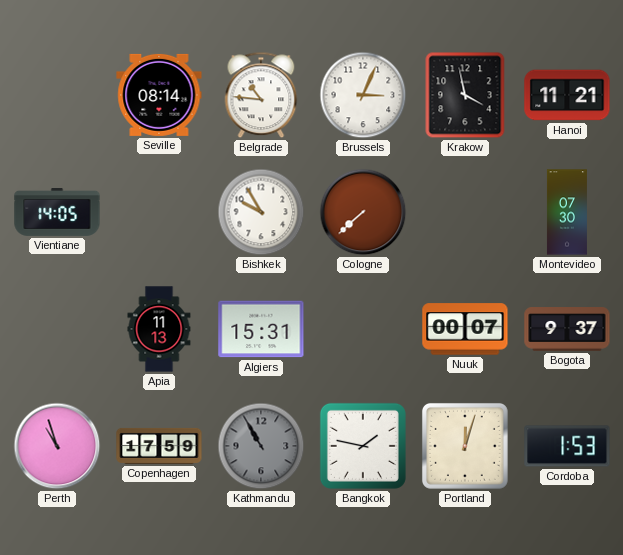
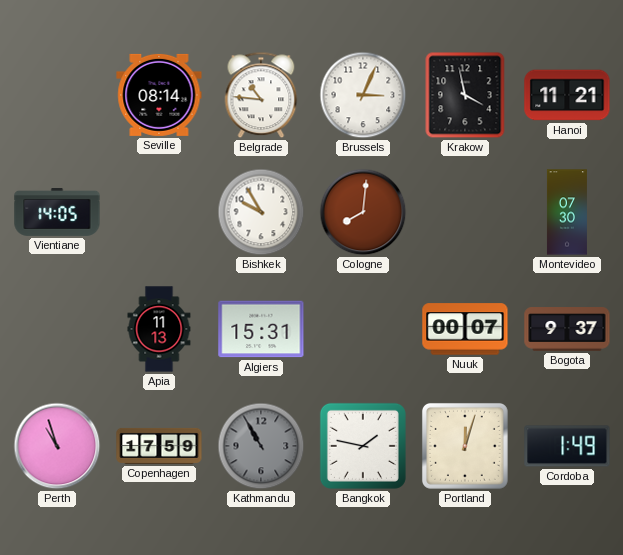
Cologne: 7:38 -> 8:01
Cordoba: 1:53 -> 1:49
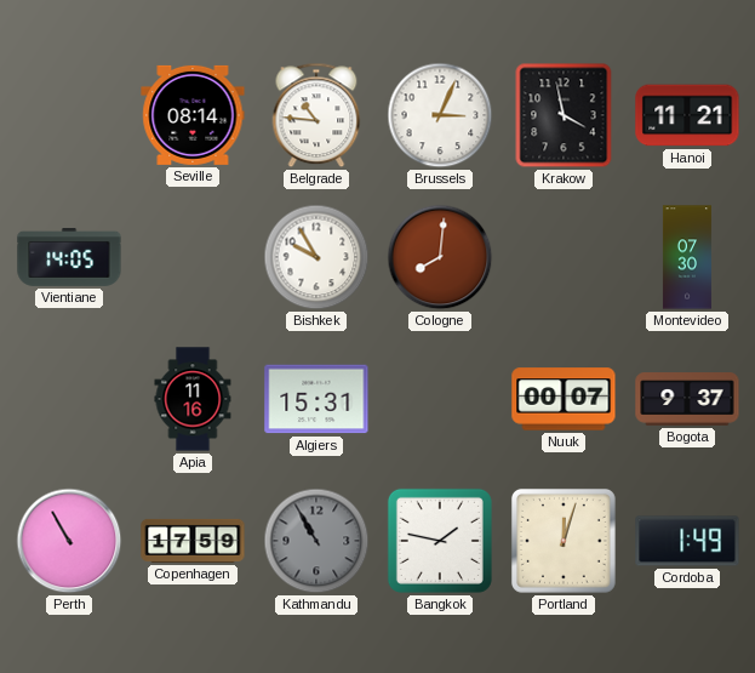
Apia: 11:13 -> 11:16
Perth: 10:57 -> 10:55
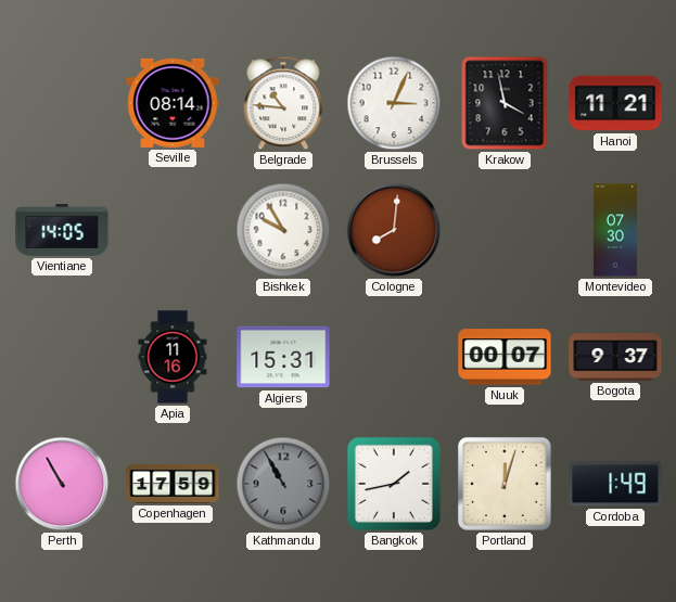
Bangkok: 1:47 -> 1:43
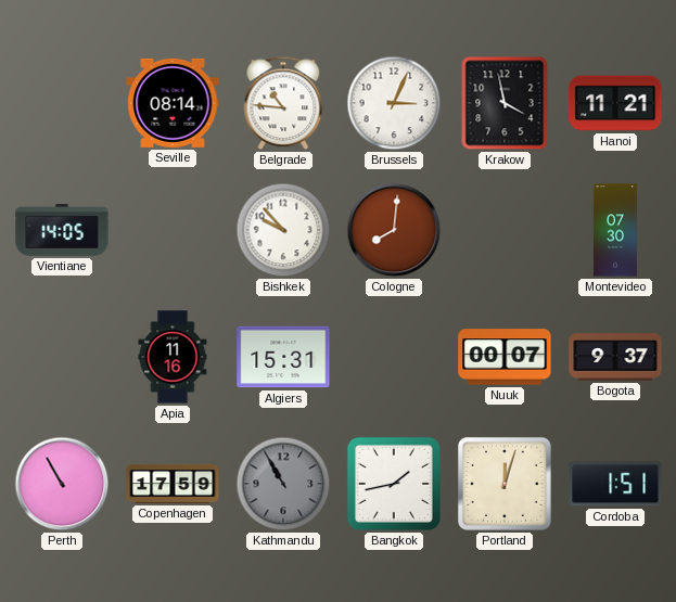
Bishkek: 9:55 -> 9:53
Cordoba: 1:49 -> 1:51
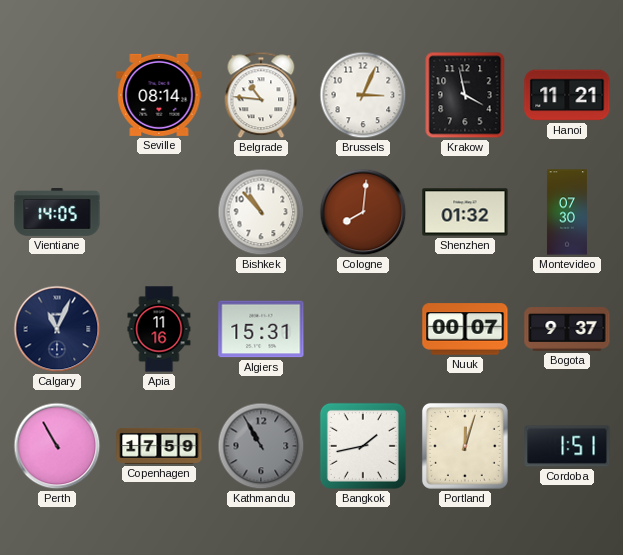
Bishkek: 9:53 -> 10:53
Shenzhen: none -> 01:32
Calgary: none -> 11:04
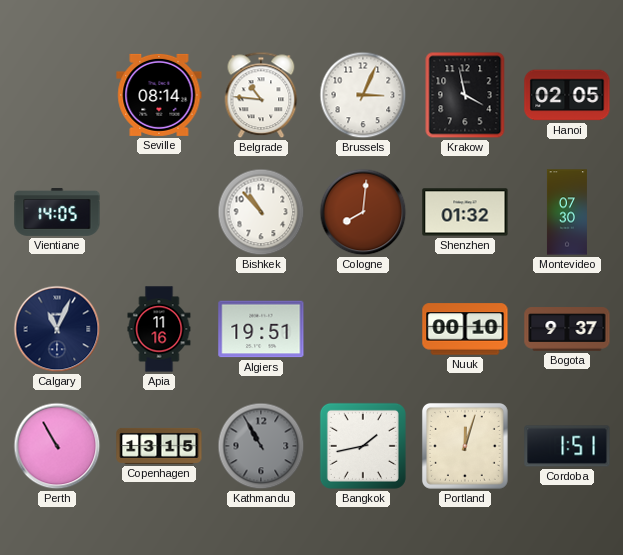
Hanoi: 11:21 -> 02:05
Algiers: 15:31 -> 19:51
Nuuk: 00:07 -> 00:10
Copenhagen: 17:59 -> 13:15
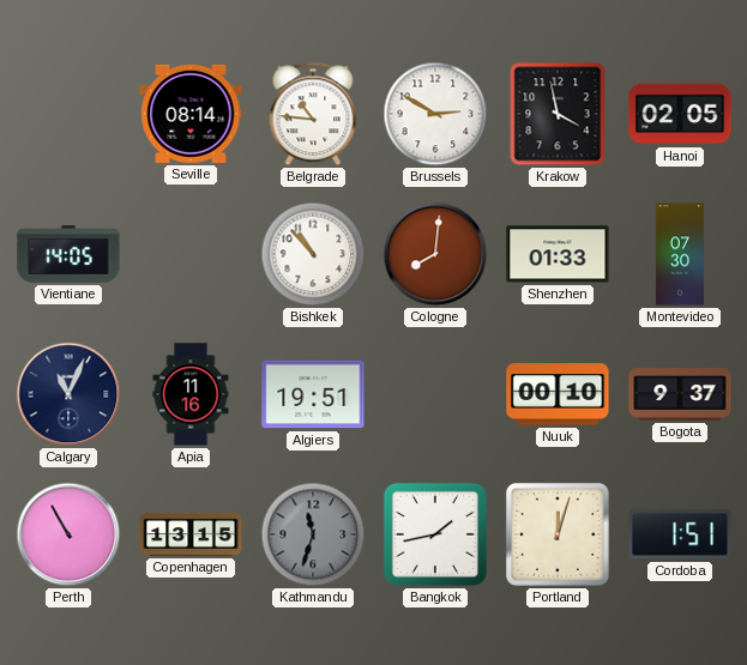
Brussels: 3:04 -> 2:50
Shenzhen: 01:32 -> 01:33
Kathmandu: 10:55 -> 11:33
